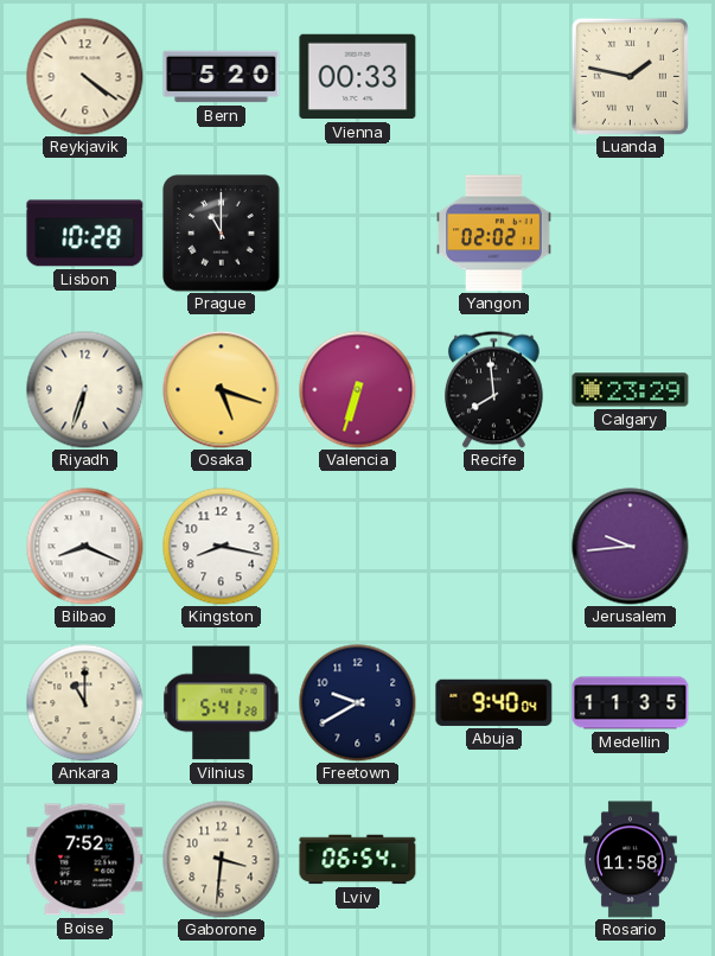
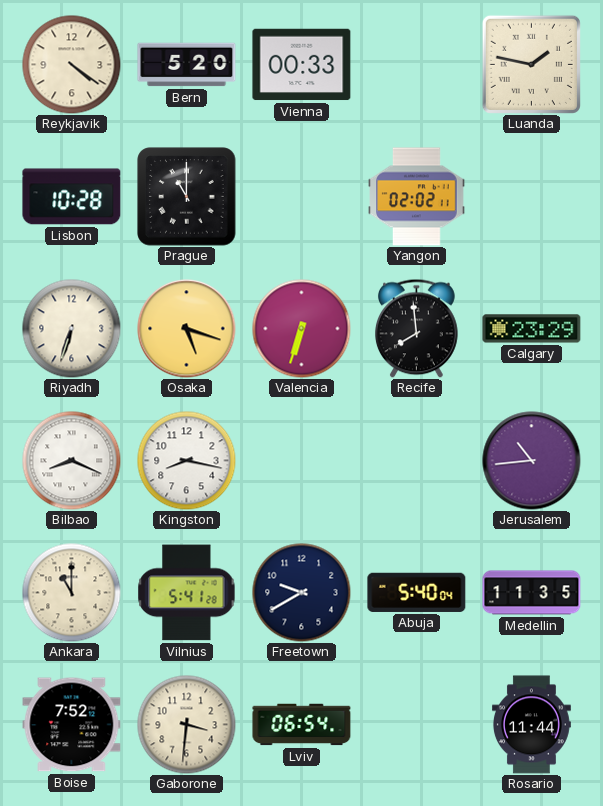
Jerusalem: 9:44 -> 10:44
Abuja: 9:40 -> 5:40
Rosario: 11:58 -> 11:44
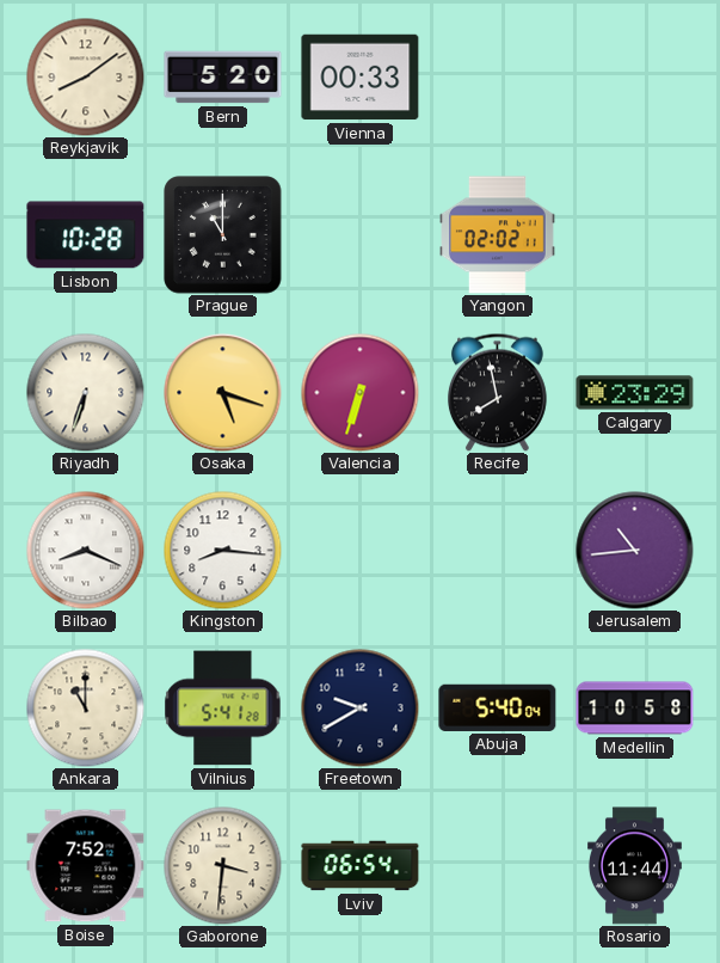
Reykjavik: 4:21 -> 8:09
Luanda: 1:47 -> none
Recife: 7:59 -> 7:58
Kingston: 8:17 -> 8:16
Medellin: 11:35 -> 10:58
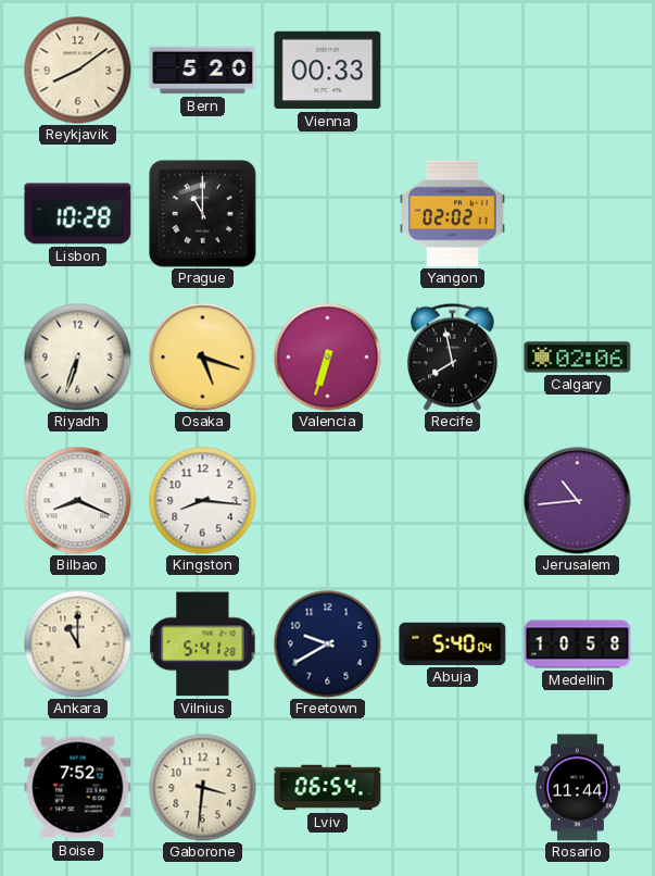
Calgary: 23:29 -> 02:06
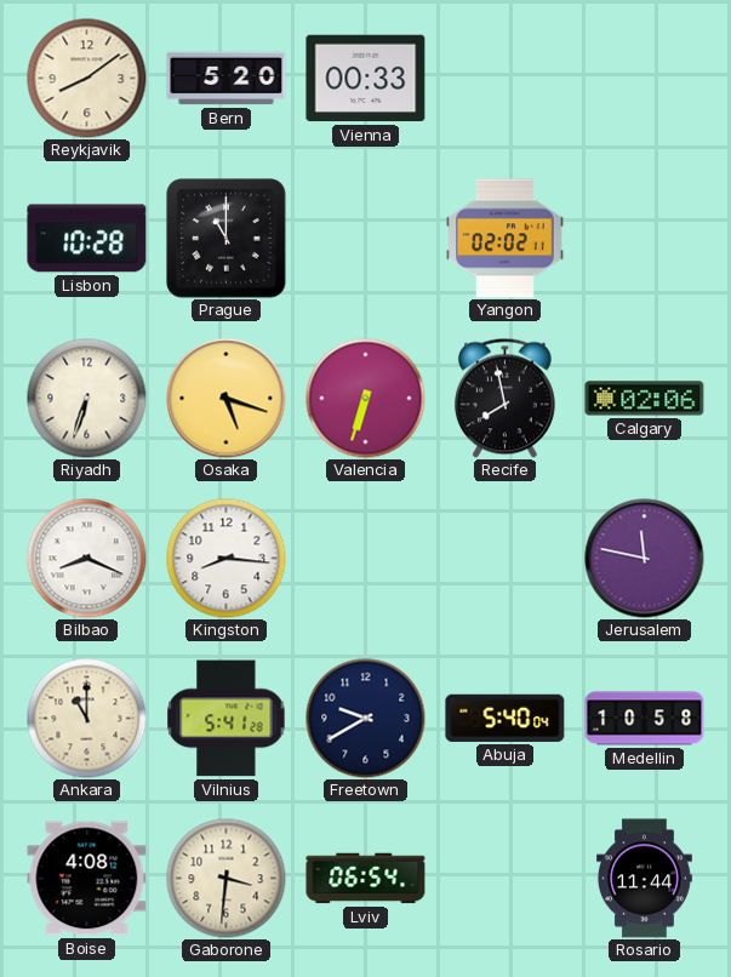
Jerusalem: 10:44 -> 11:47
Boise: 7:52 -> 4:08
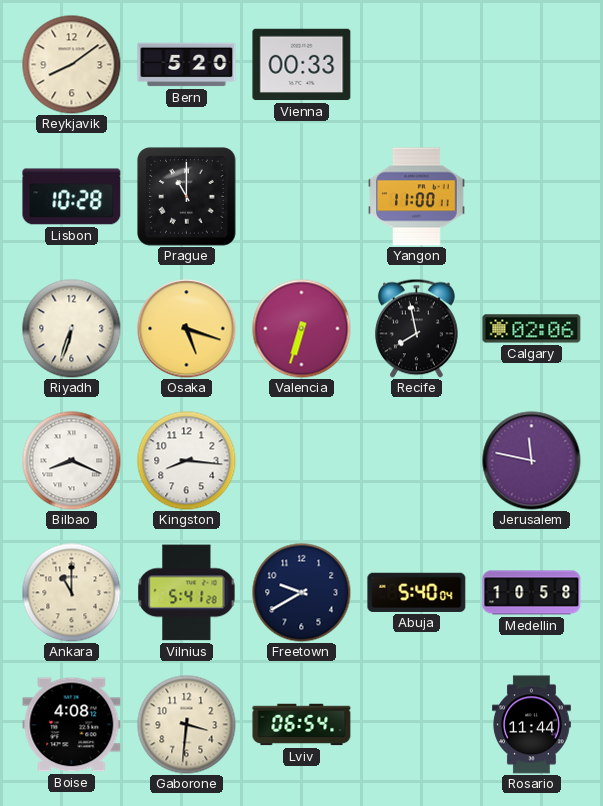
Yangon: 02:02 -> 11:00
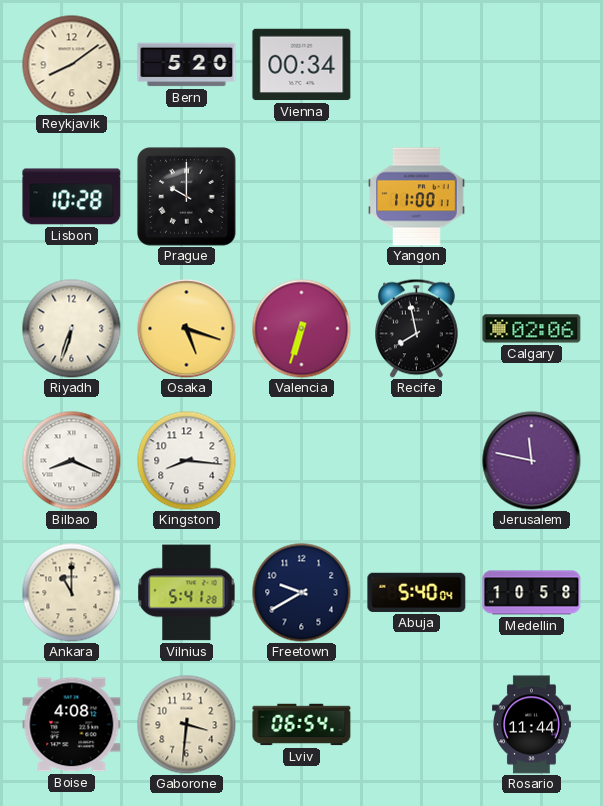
Vienna: 00:33 -> 00:34
Prague: 11:00 -> 10:00
